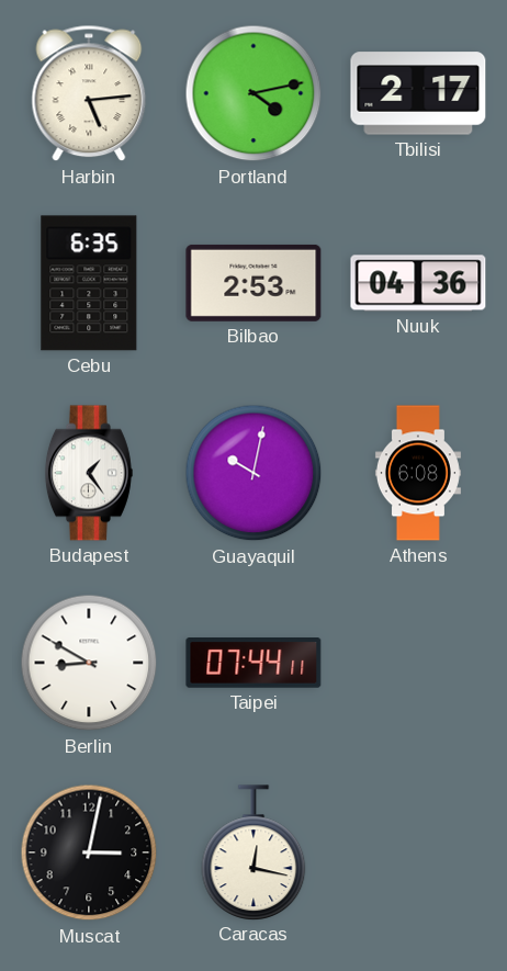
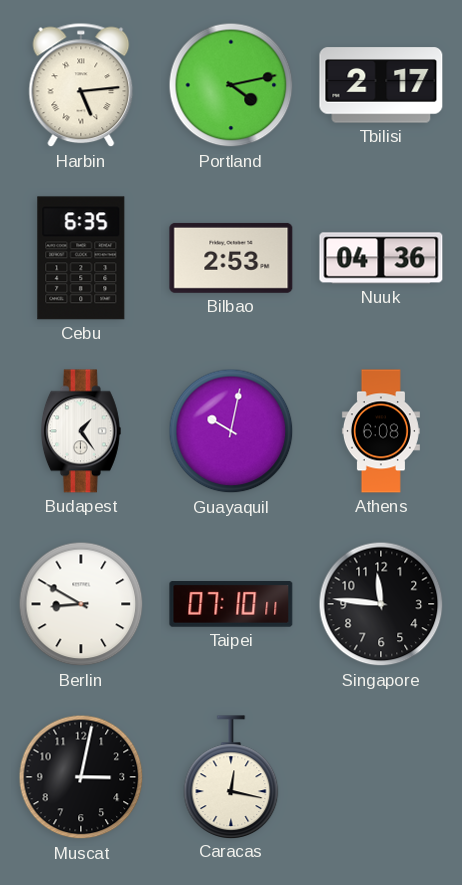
Taipei: 07:44 -> 07:10
Singapore: none -> 11:46
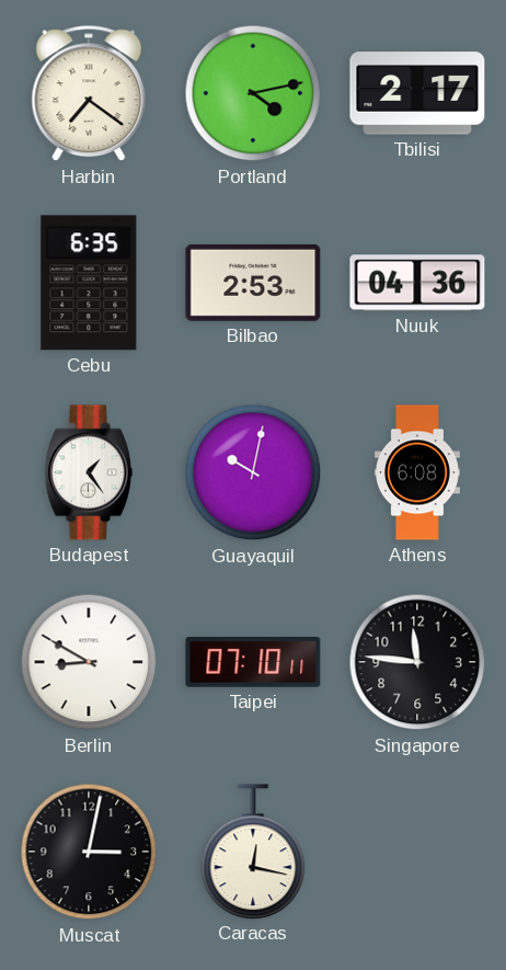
Harbin: 5:14 -> 7:21
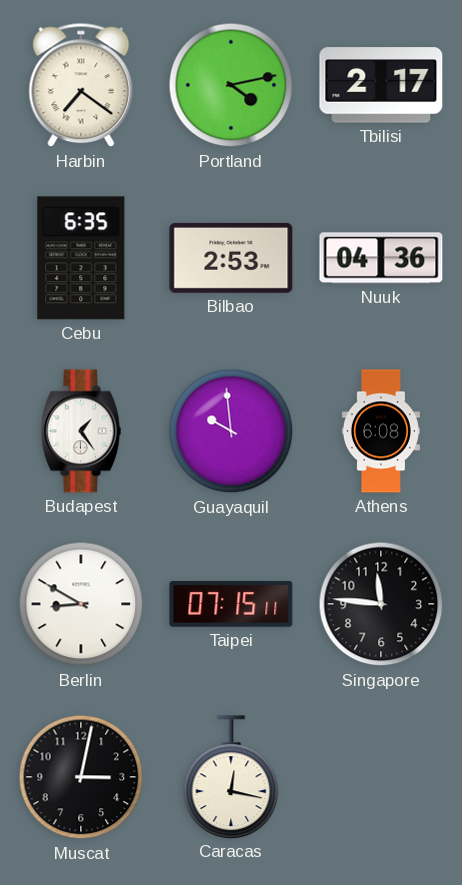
Guayaquil: 10:02 -> 9:59
Taipei: 07:10 -> 07:15
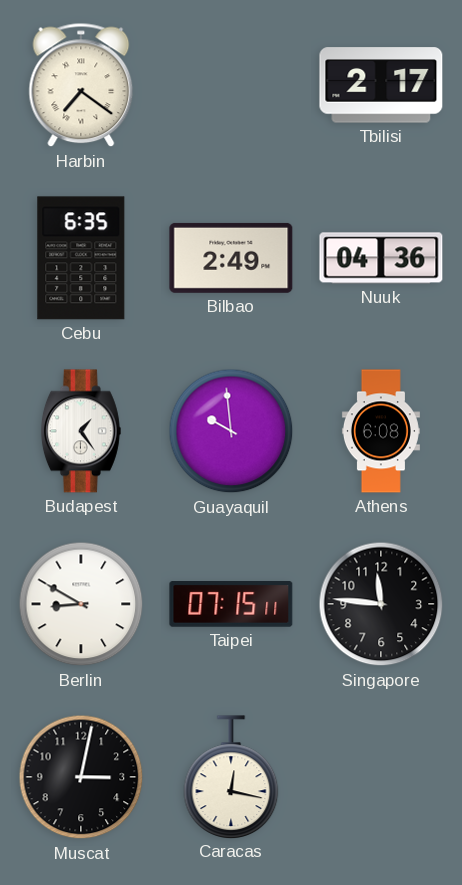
Portland: 4:13 -> none
Bilbao: 2:53 -> 2:49
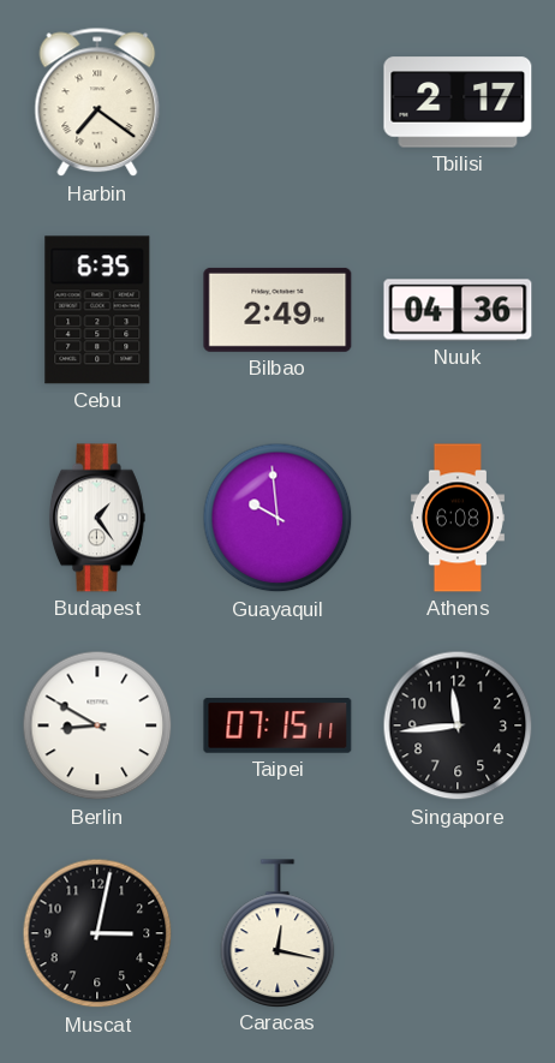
Singapore: 11:46 -> 11:44
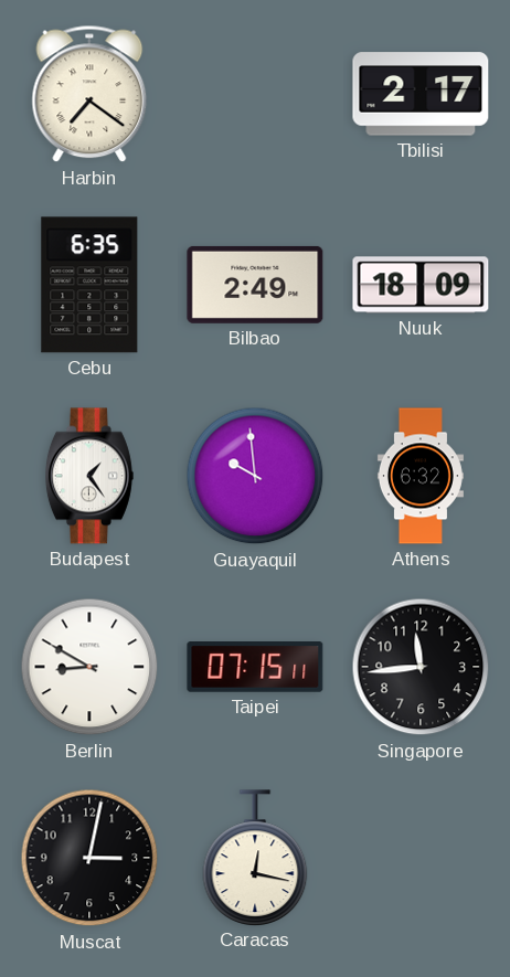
Nuuk: 04:36 -> 18:09
Athens: 6:08 -> 6:32
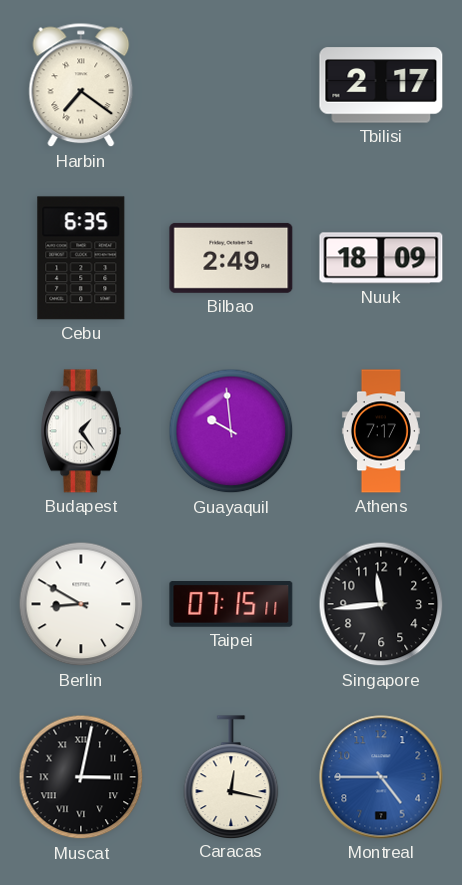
Athens: 6:32 -> 7:17
Muscat numerals: Arabic -> Roman
Montreal: none -> 4:45
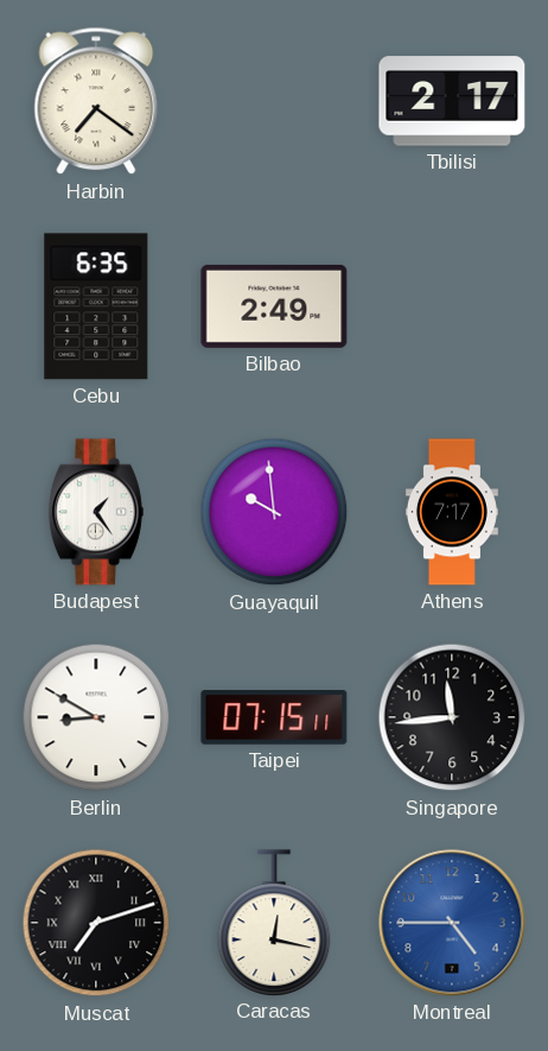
Nuuk: 18:09 -> none
Muscat: 3:02 -> 7:12
